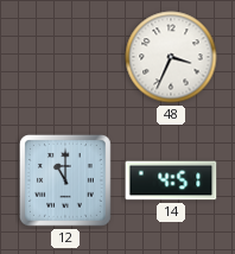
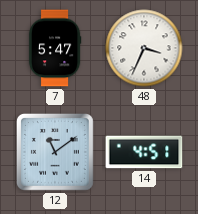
7: none -> 5:47
12: 11:00 -> 11:09
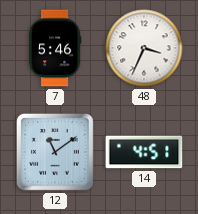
7: 5:47 -> 5:46
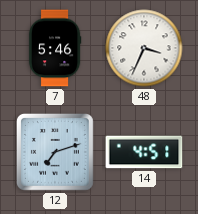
12: 11:09 -> 7:12
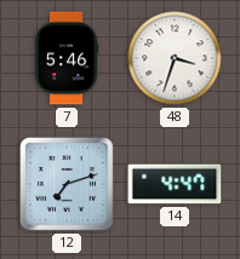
48: 3:34 -> 3:33
14: 4:51 -> 4:47
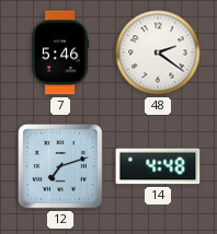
48: 3:33 -> 2:21
14: 4:47 -> 4:48
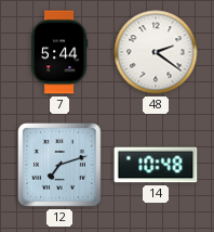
7: 5:46 -> 5:44
14: 4:48 -> 10:48
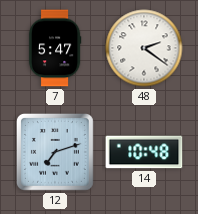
7: 5:44 -> 5:47
